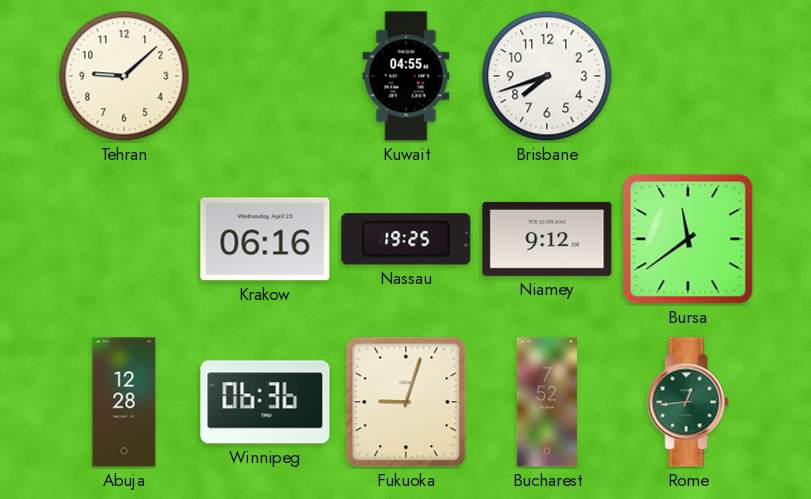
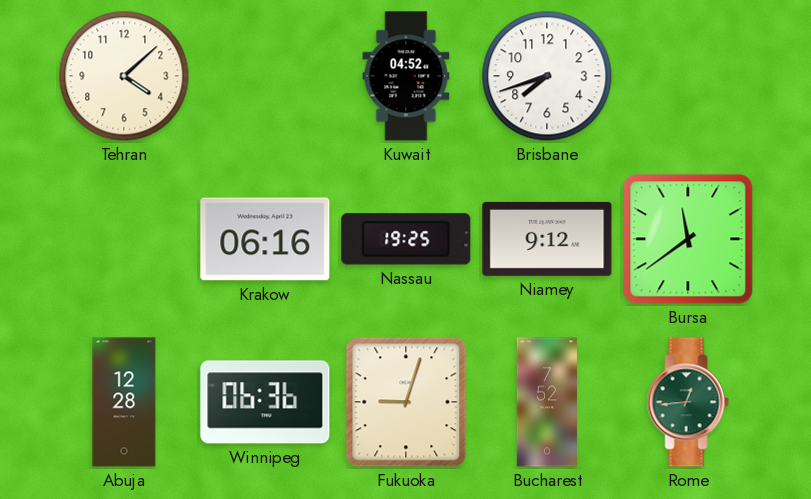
Tehran: 9:08 -> 4:08
Kuwait: 04:55 -> 04:52
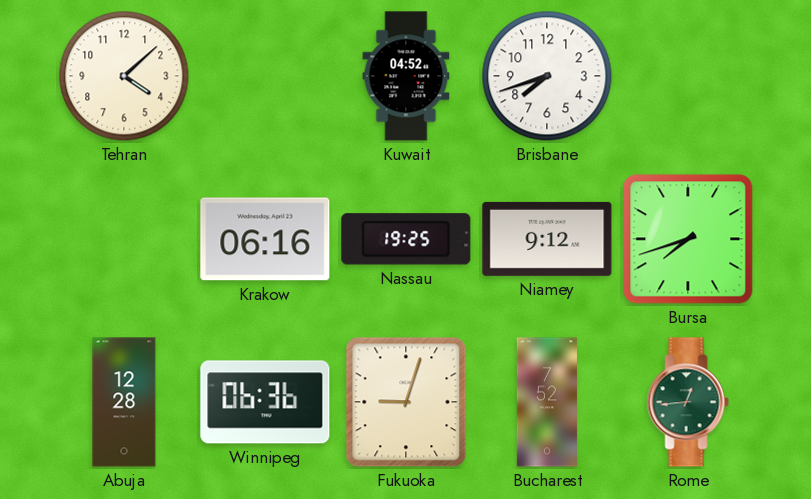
Bursa: 11:39 -> 7:42
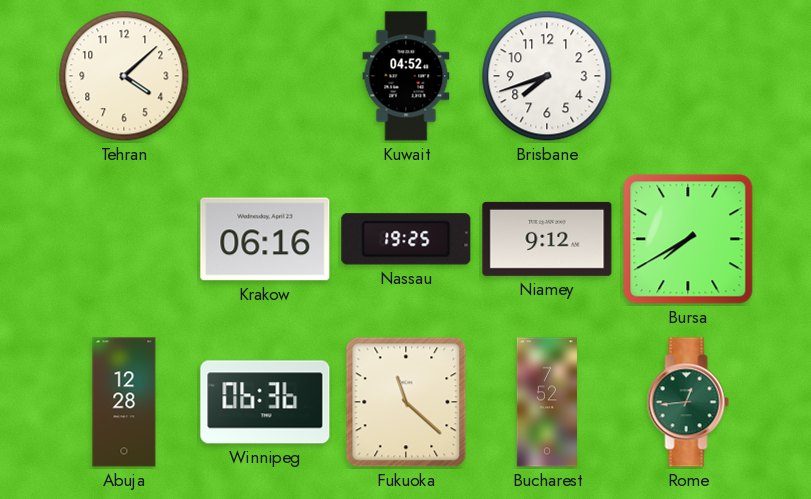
Bursa: 7:42 -> 7:40
Fukuoka: 9:03 -> 11:22
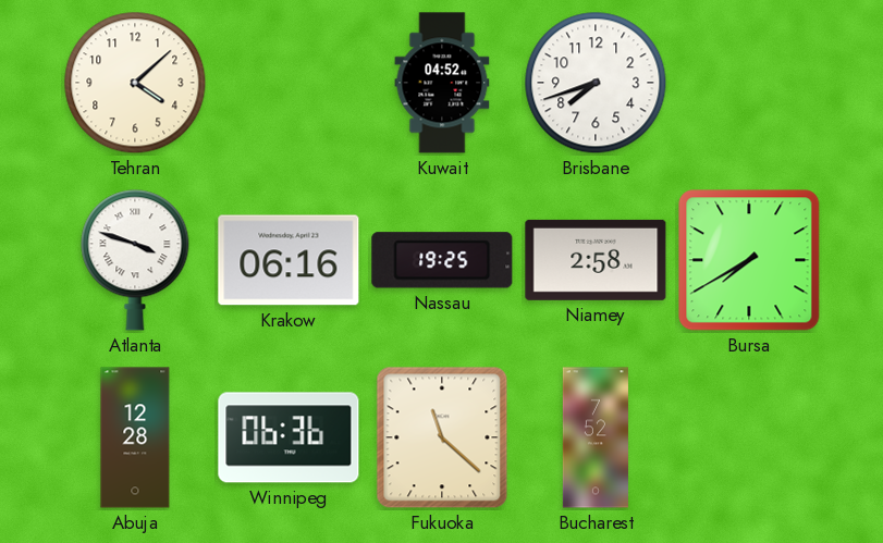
Atlanta: none -> 3:48
Niamey: 9:12 -> 2:58
Rome: 12:44 -> none
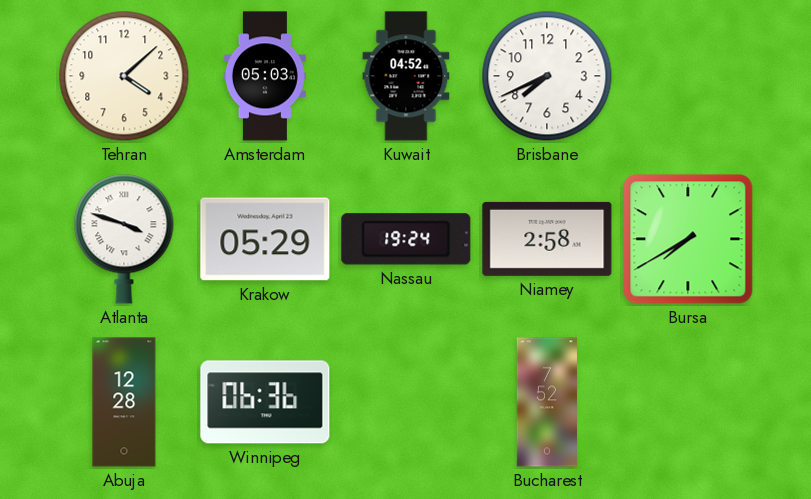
Amsterdam: none -> 05:03
Brisbane: 7:42 -> 7:41
Krakow: 06:16 -> 05:29
Nassau: 19:25 -> 19:24
Fukuoka: 11:22 -> none
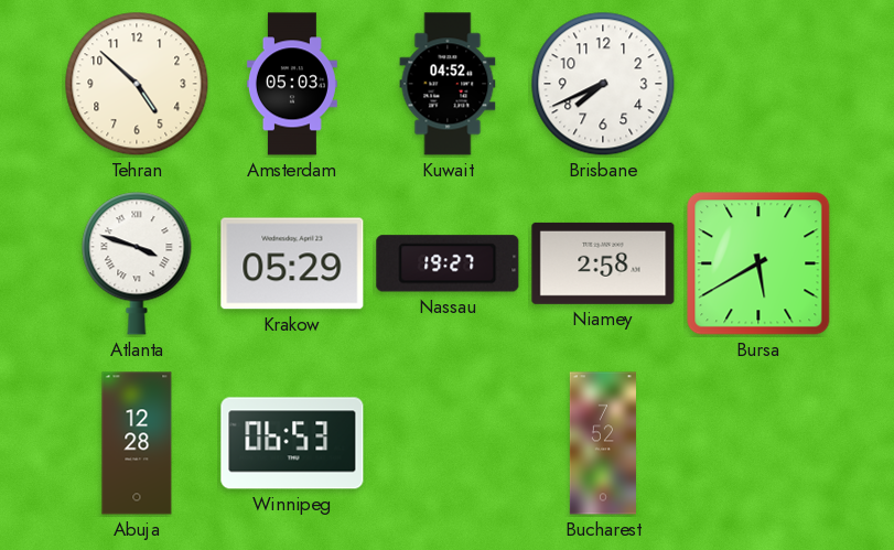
Tehran: 4:08 -> 4:52
Nassau: 19:24 -> 19:27
Bursa: 7:40 -> 5:40
Winnipeg: 06:36 -> 06:53
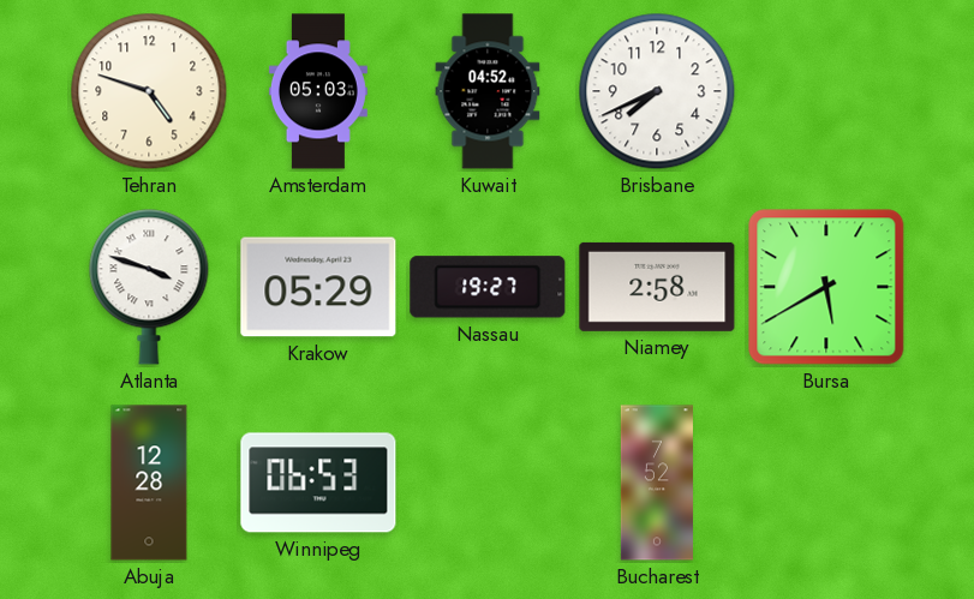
Tehran: 4:52 -> 4:48
